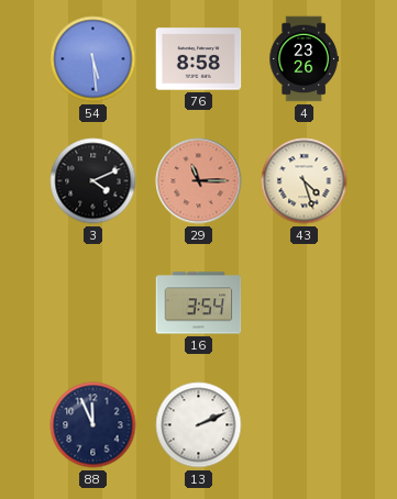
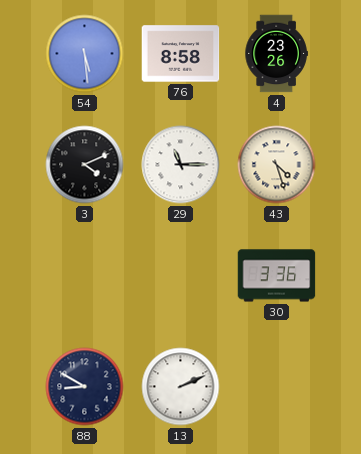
29 dial: salmon -> white
16: 3:54 -> none
30: none -> 3:36
88: 11:56 -> 8:50
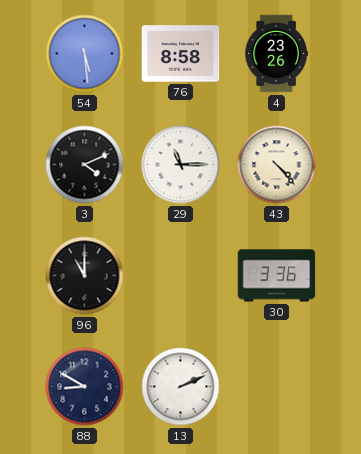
43: 4:27 -> 4:23
96: none -> 11:00
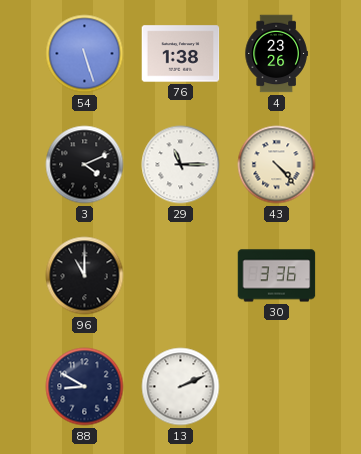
54: 5:29 -> 5:27
76: 8:58 -> 1:38
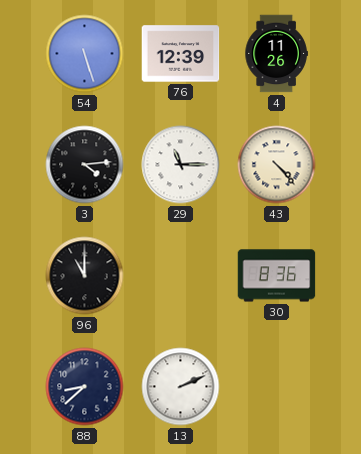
76: 1:38 -> 12:39
4: 23:26 -> 11:26
3: 4:11 -> 4:14
30: 3:36 -> 8:36
88: 8:50 -> 8:38
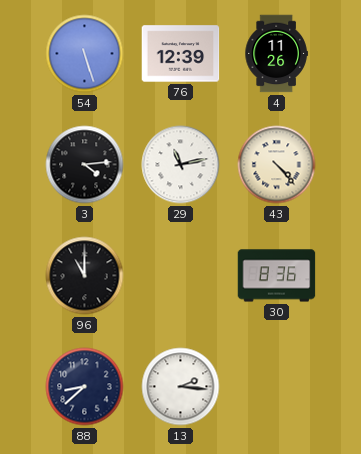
29: 11:15 -> 11:13
13: 2:11 -> 2:16
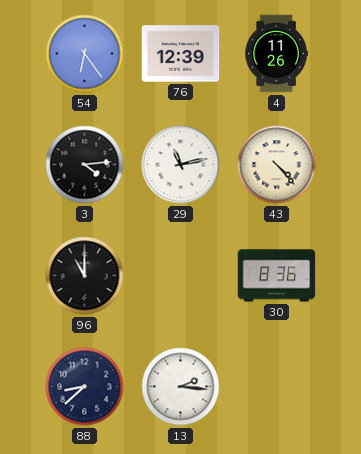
54: 5:27 -> 6:24
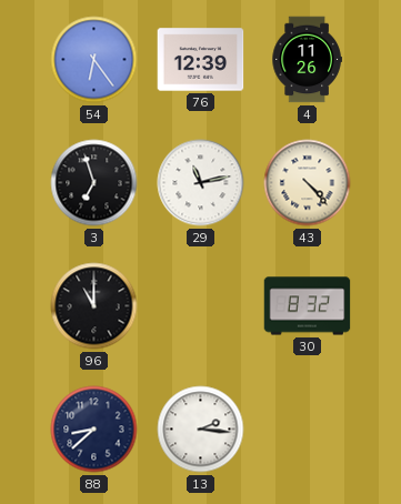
3: 4:14 -> 6:57
30: 8:36 -> 8:32
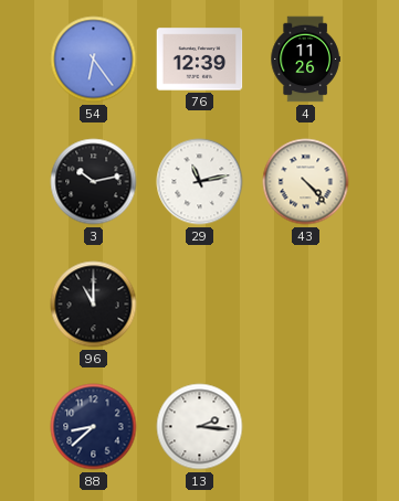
3: 6:57 -> 10:13
30: 8:32 -> none
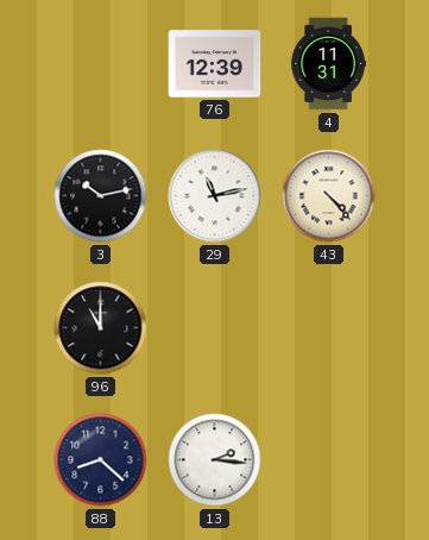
54: 6:24 -> none
4: 11:26 -> 11:31
88: 8:38 -> 8:22
